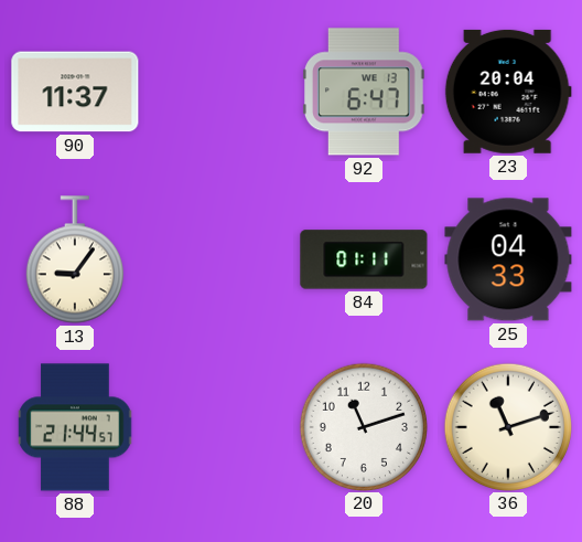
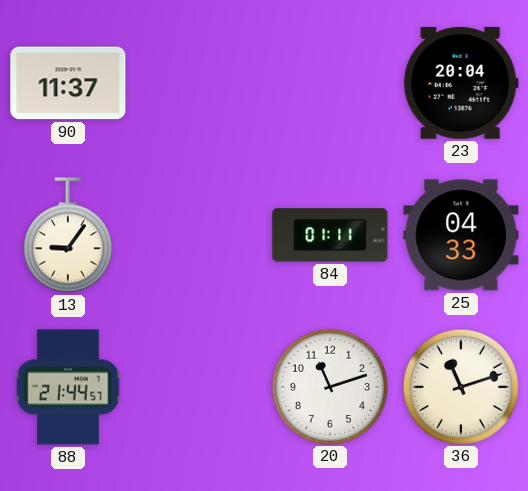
92: 6:47 -> none
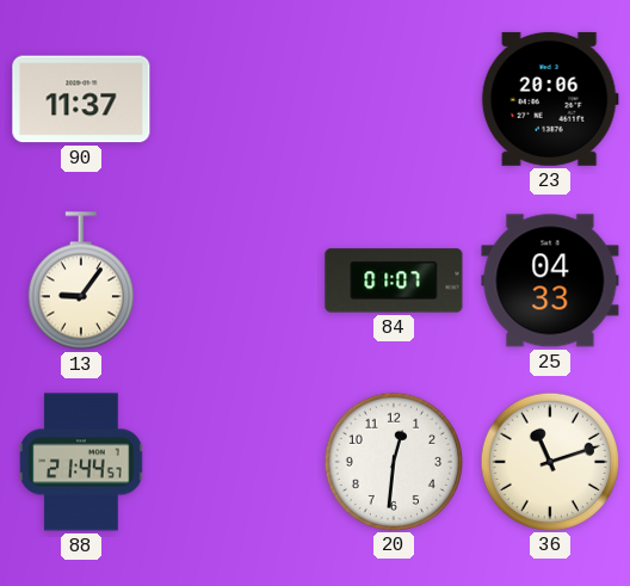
23: 20:04 -> 20:06
84: 01:11 -> 01:07
20: 11:12 -> 12:31
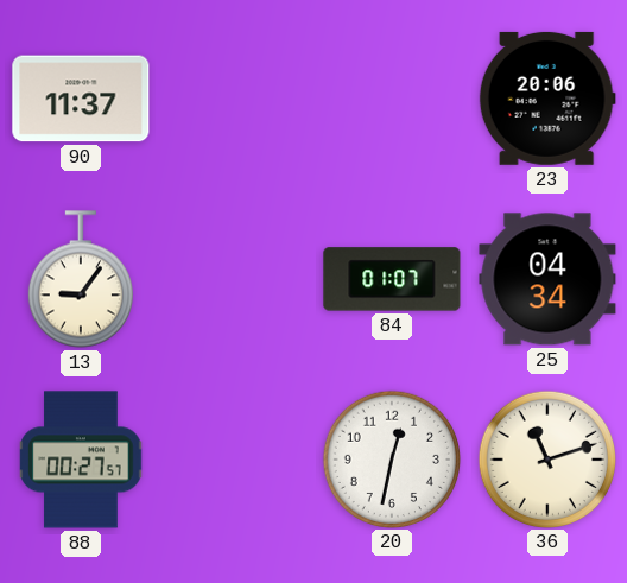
25: 04:33 -> 04:34
88: 21:44 -> 00:27
20: 12:31 -> 12:32
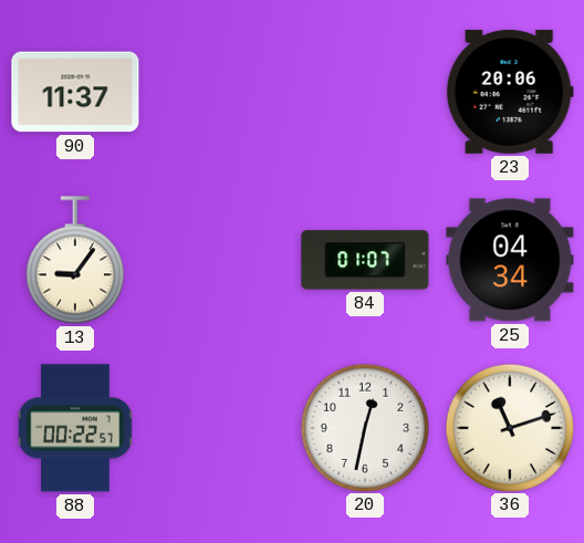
88: 00:27 -> 00:22
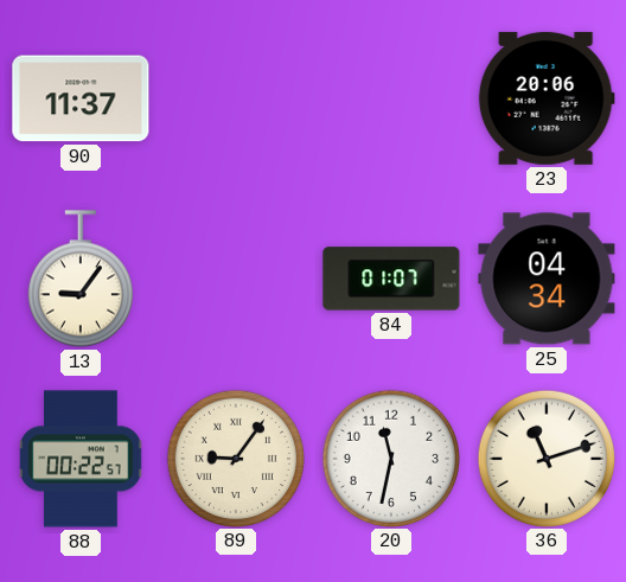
89: none -> 9:06
20: 12:32 -> 11:32
